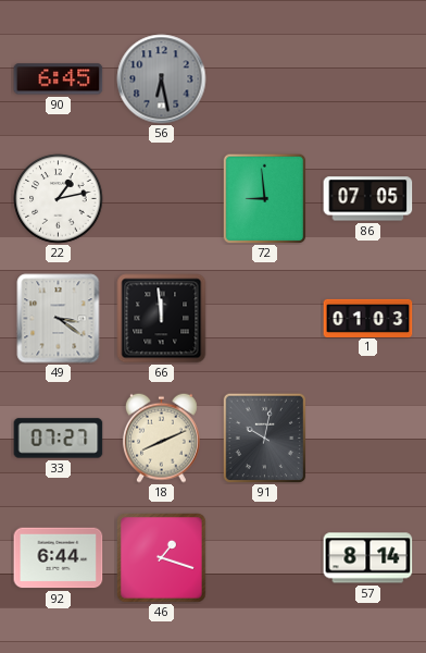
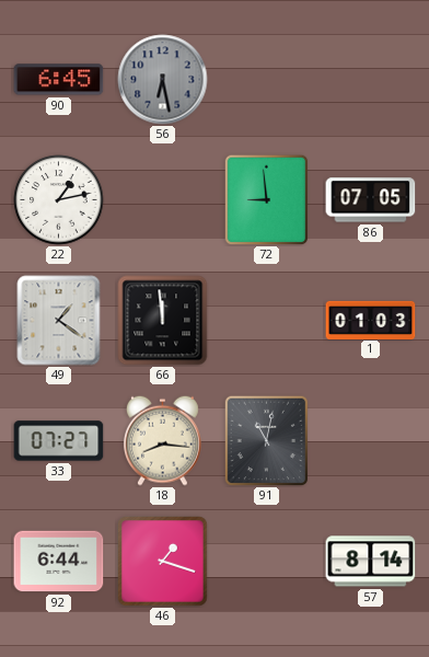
49: 3:21 -> 1:21
18: 8:11 -> 8:16
91: 10:02 -> 11:02
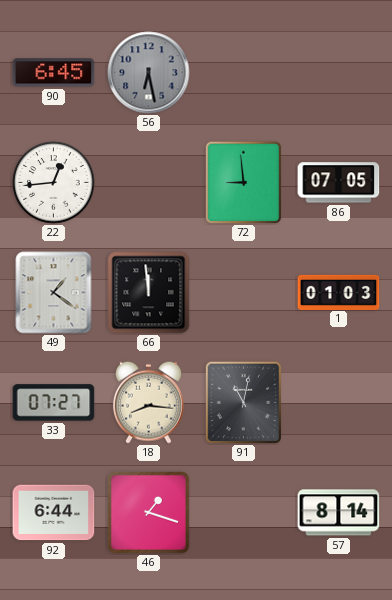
22: 1:13 -> 12:44
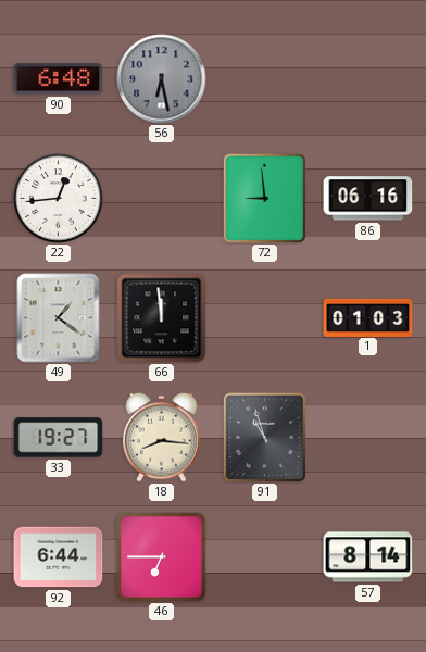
90: 6:45 -> 6:48
86: 07:05 -> 06:16
33: 07:27 -> 19:27
91: 11:02 -> 10:57
46: 1:18 -> 6:45
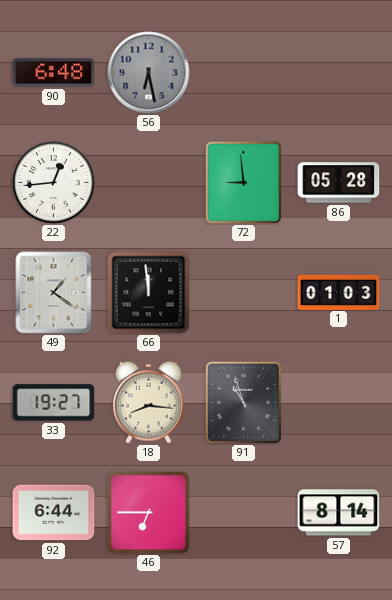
86: 06:16 -> 05:28
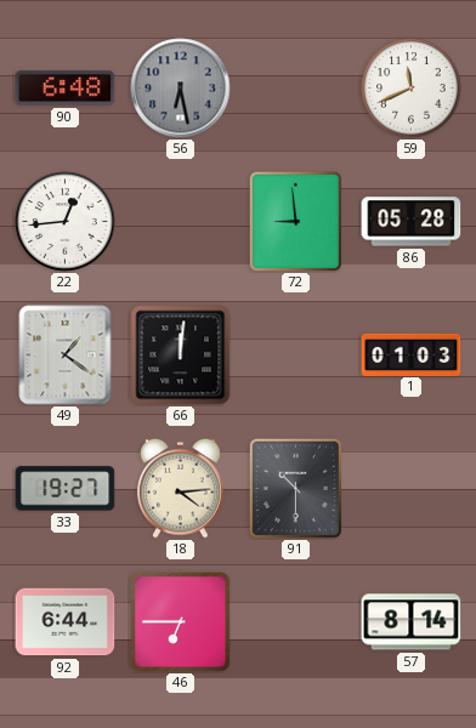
59: none -> 11:41
66: 11:59 -> 12:01
18: 8:16 -> 4:14
91: 10:57 -> 10:30
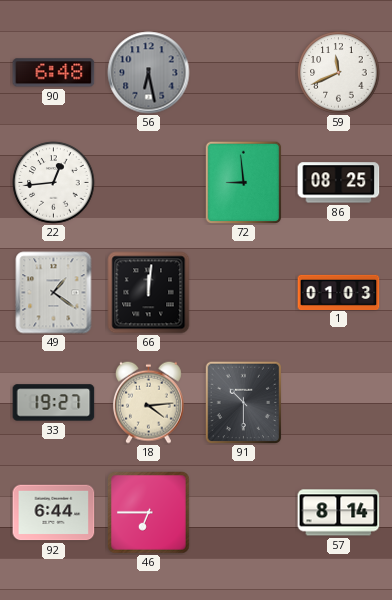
86: 05:28 -> 08:25
